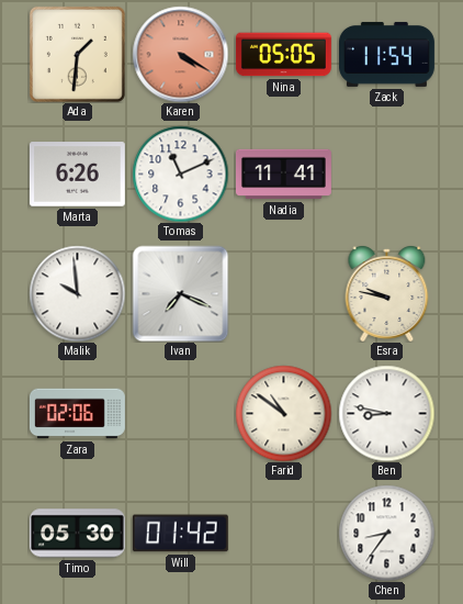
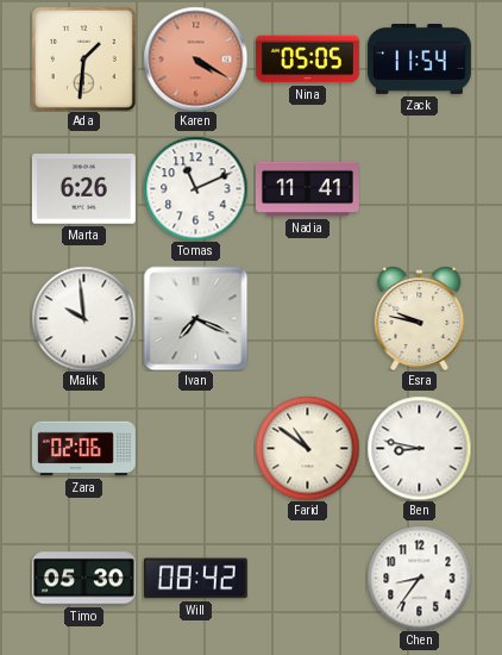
Will: 01:42 -> 08:42
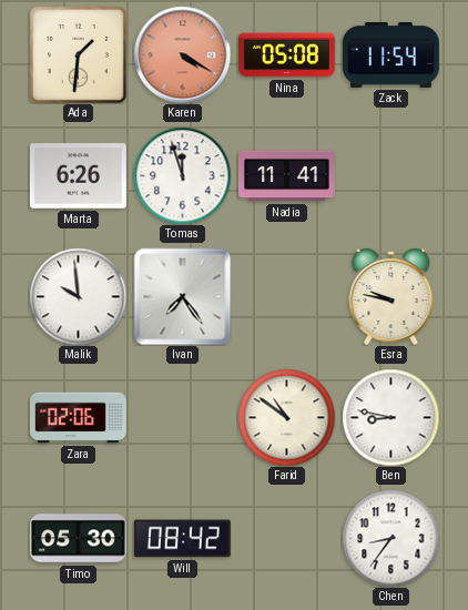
Nina: 05:05 -> 05:08
Tomas: 11:11 -> 11:57
Ivan: 7:19 -> 7:24
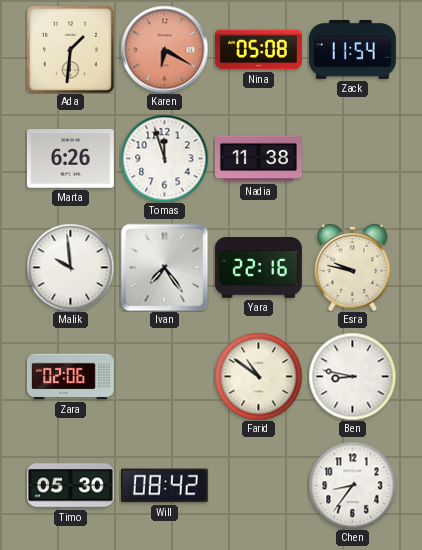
Karen: 4:20 -> 6:20
Nadia: 11:41 -> 11:38
Yara: none -> 22:16
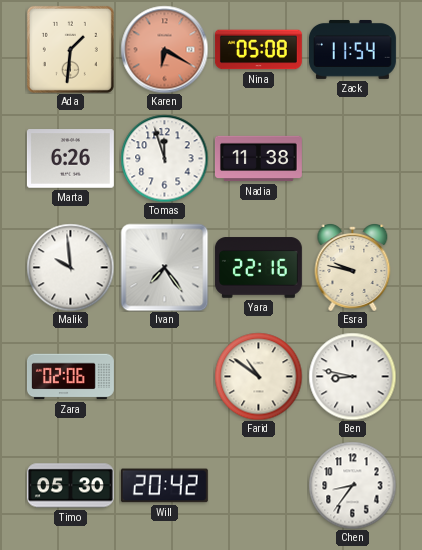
Will: 08:42 -> 20:42
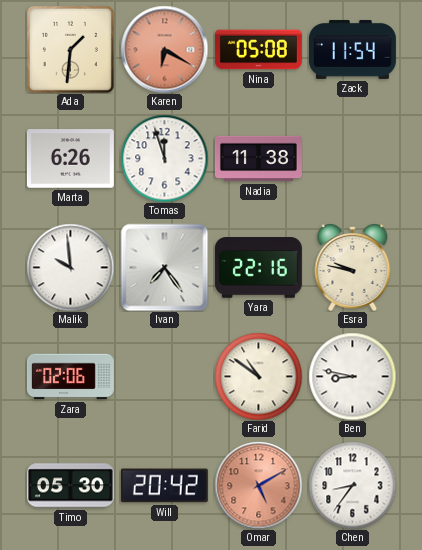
Omar: none -> 5:10
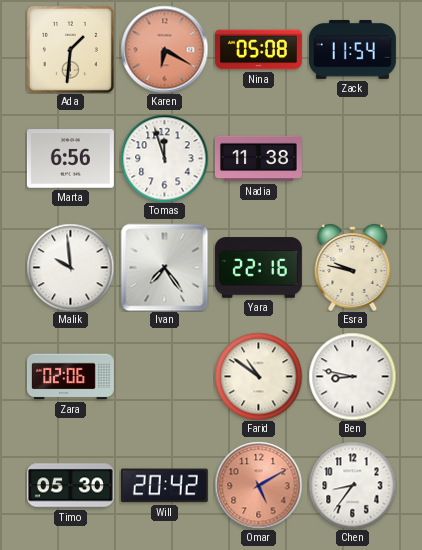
Marta: 6:26 -> 6:56
